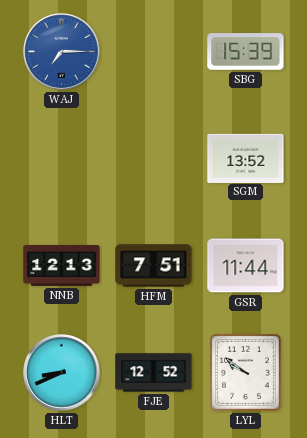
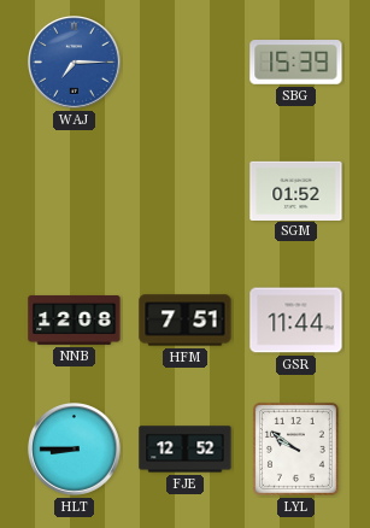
SGM: 13:52 -> 01:52
NNB: 12:13 -> 12:08
HLT: 8:41 -> 8:45
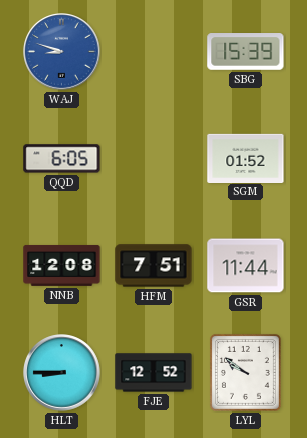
WAJ: 7:15 -> 8:48
QQD: none -> 6:05
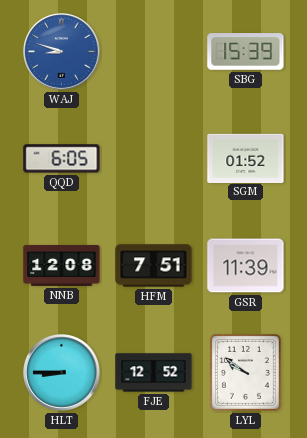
GSR: 11:44 -> 11:39
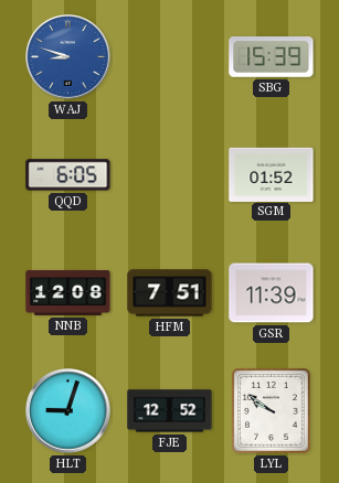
HLT: 8:45 -> 9:03
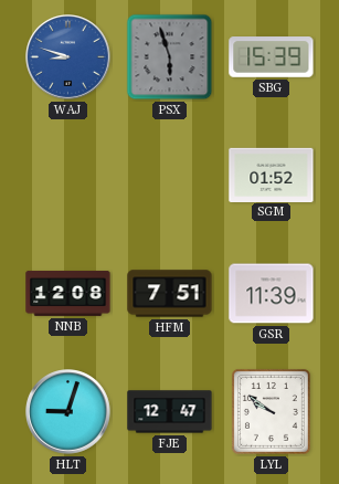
PSX: none -> 5:57
QQD: 6:05 -> none
FJE: 12:52 -> 12:47
